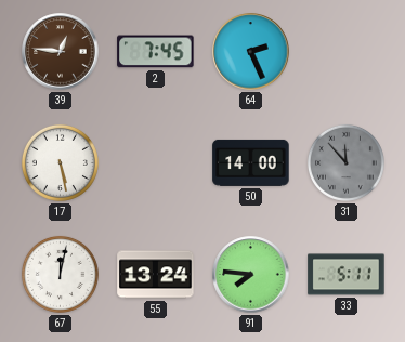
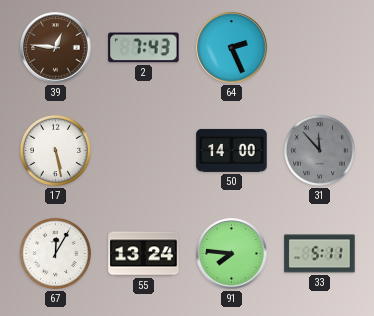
2: 7:45 -> 7:43
67: 12:02 -> 12:05
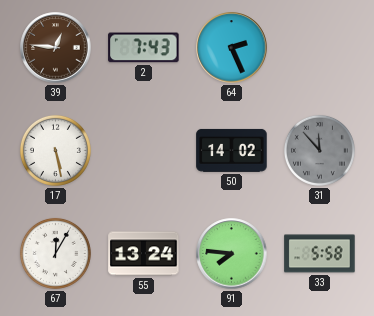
50: 14:00 -> 14:02
33: 5:11 -> 5:58
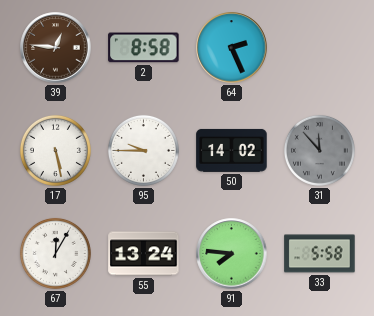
2: 7:43 -> 8:58
95: none -> 9:45
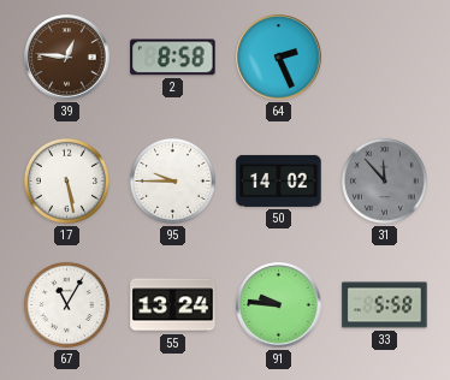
67: 12:05 -> 11:05
91: 7:46 -> 9:46
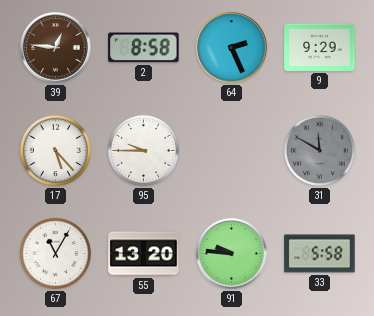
9: none -> 9:29
17: 5:28 -> 5:23
50: 14:02 -> none
31: 11:53 -> 11:50
55: 13:24 -> 13:20
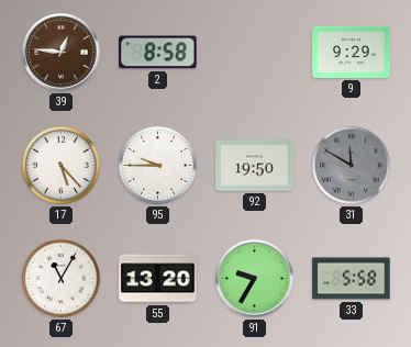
64: 2:26 -> none
92: none -> 19:50
91: 9:46 -> 9:35
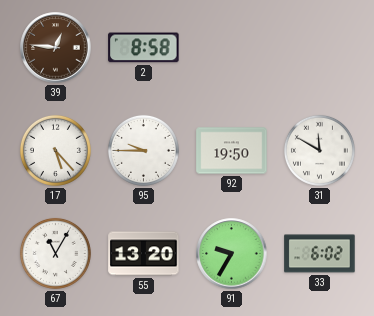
9: 9:29 -> none
31 dial: grey -> white
33: 5:58 -> 6:02
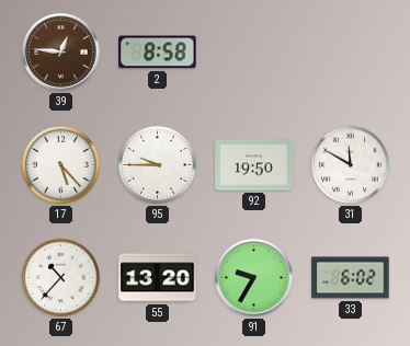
67: 11:05 -> 10:37
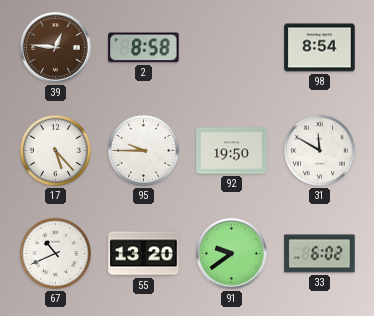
98: none -> 8:54
67: 10:37 -> 10:41
91: 9:35 -> 9:39
